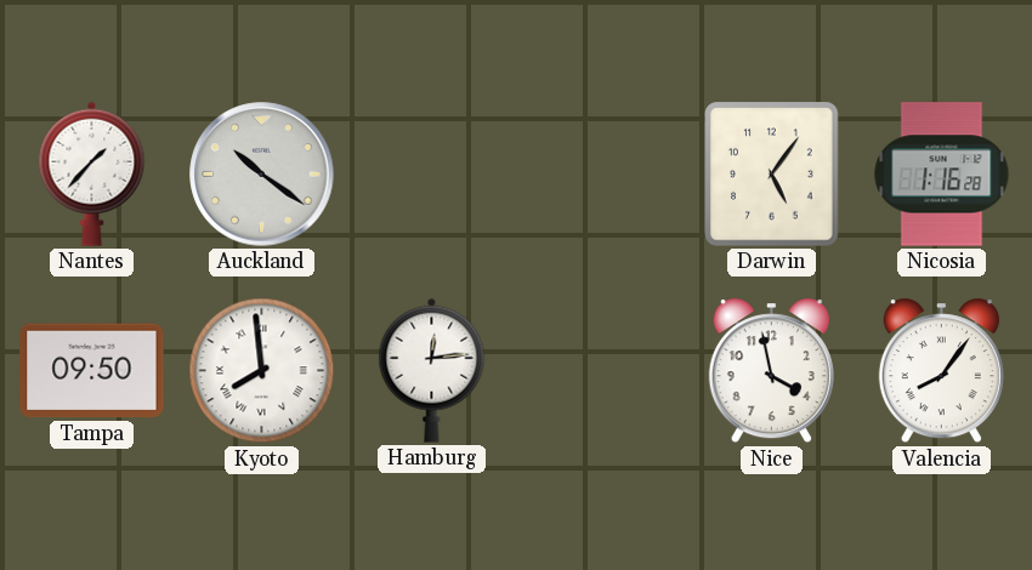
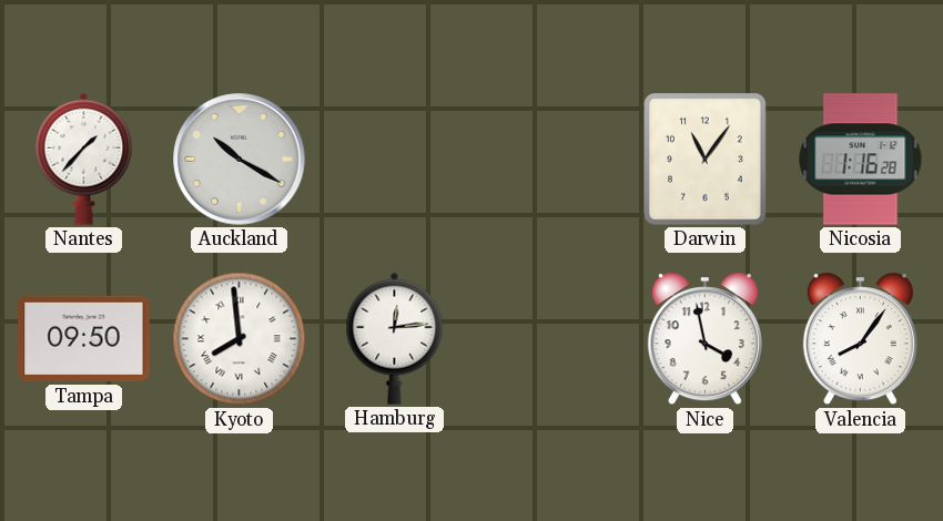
Auckland: 10:21 -> 10:20
Darwin: 5:06 -> 11:06
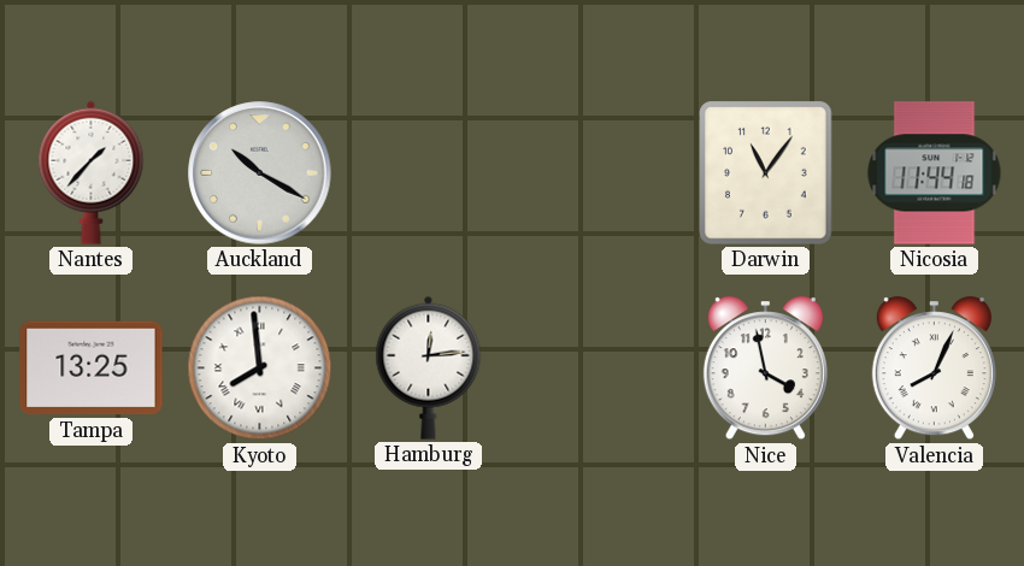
Nicosia: 1:16 -> 11:44
Tampa: 09:50 -> 13:25
Valencia: 8:06 -> 8:04
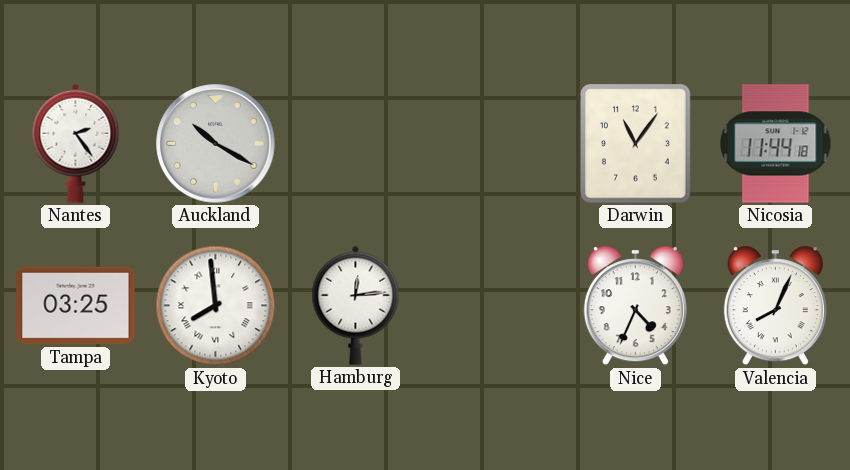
Nantes: 1:37 -> 2:24
Tampa: 13:25 -> 03:25
Nice: 3:58 -> 4:34
